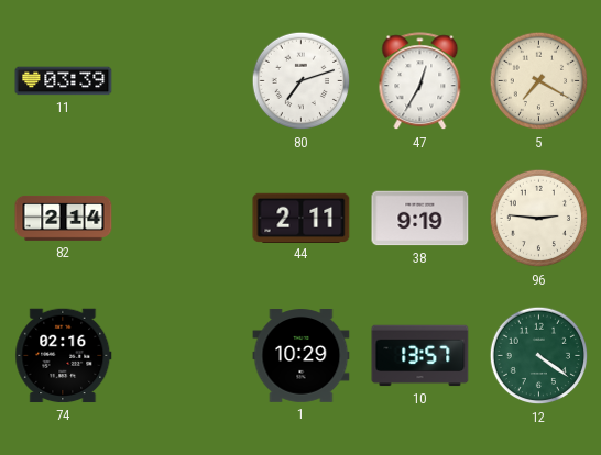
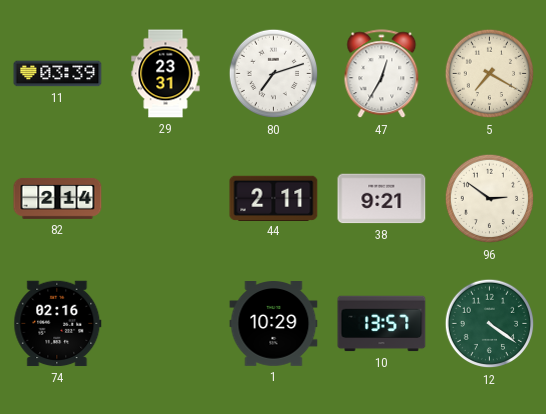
29: none -> 23:31
38: 9:19 -> 9:21
96: 2:46 -> 2:51
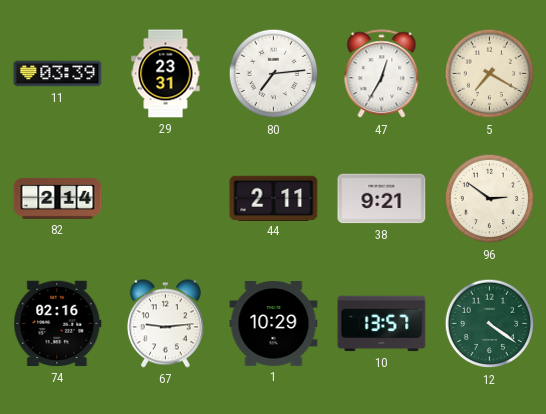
80: 7:12 -> 7:14
67: none -> 9:14
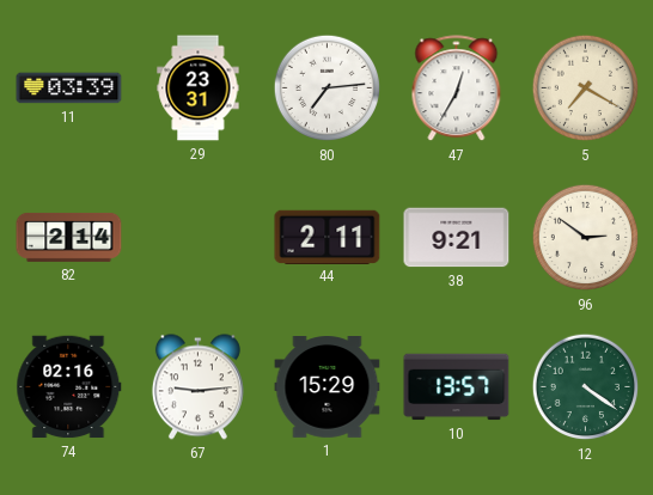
1: 10:29 -> 15:29
